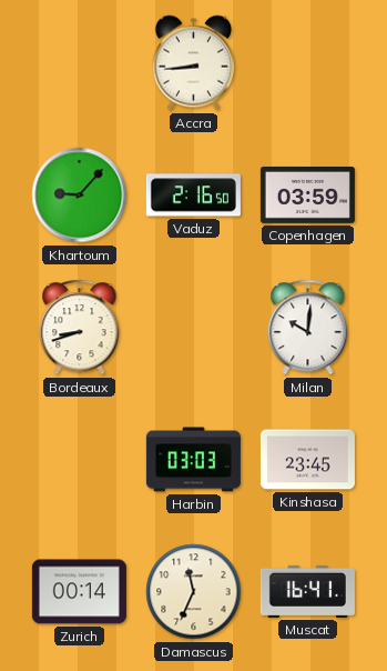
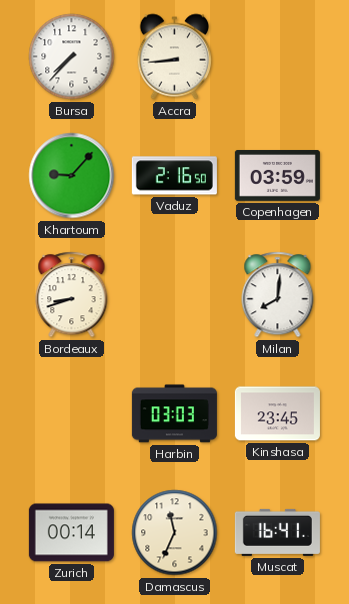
Bursa: none -> 7:37
Milan: 10:01 -> 8:01
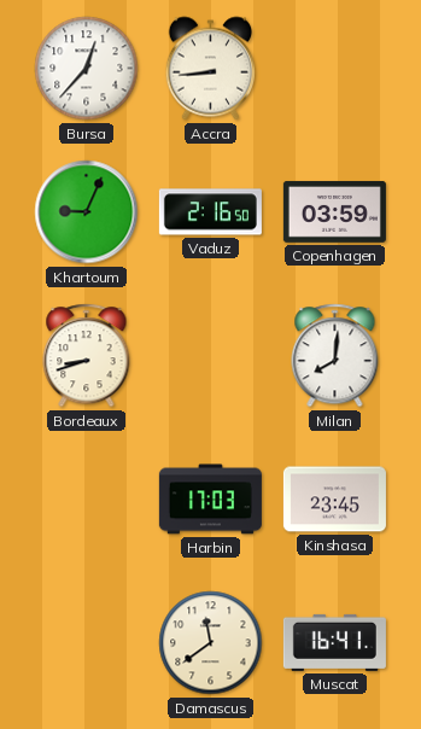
Bursa: 7:37 -> 12:37
Khartoum: 9:07 -> 9:04
Harbin: 03:03 -> 17:03
Zurich: 00:14 -> none
Damascus: 11:34 -> 11:39
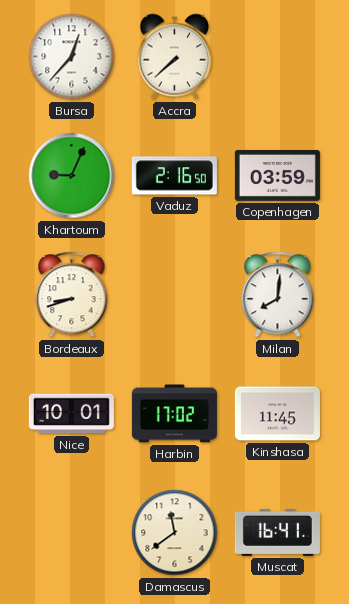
Accra: 8:44 -> 7:38
Nice: none -> 10:01
Harbin: 17:03 -> 17:02
Kinshasa: 23:45 -> 11:45
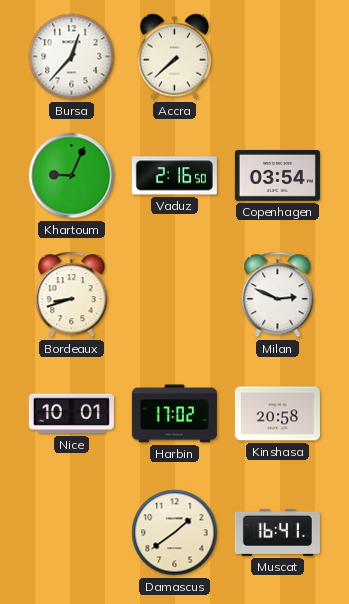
Copenhagen: 03:59 -> 03:54
Milan: 8:01 -> 2:49
Kinshasa: 11:45 -> 20:58
Damascus: 11:39 -> 1:39
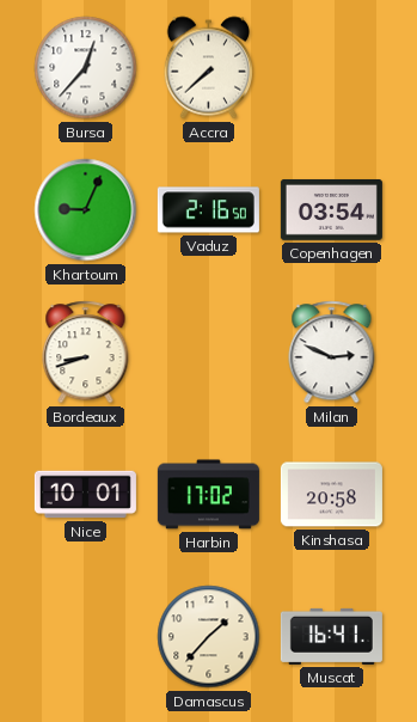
Damascus: 1:39 -> 1:37
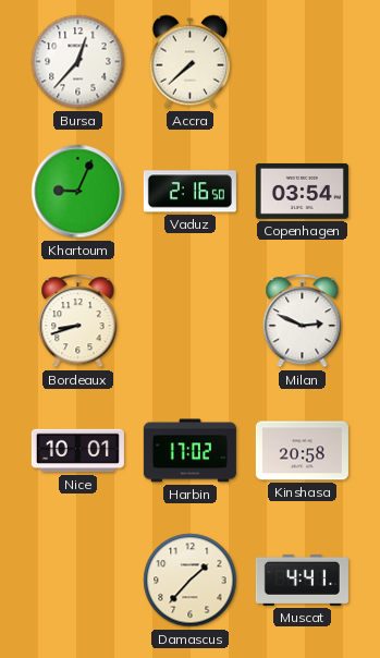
Muscat: 16:41 -> 4:41
